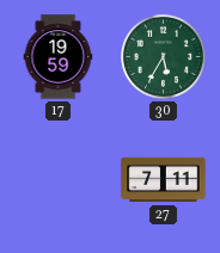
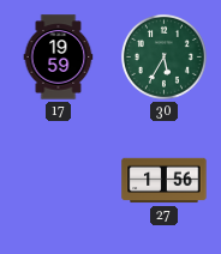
27: 7:11 -> 1:56
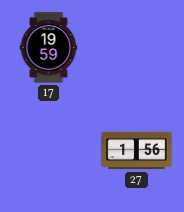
30: 5:35 -> none
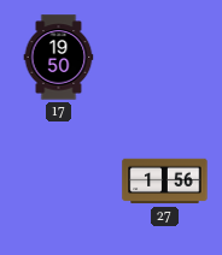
17: 19:59 -> 19:50
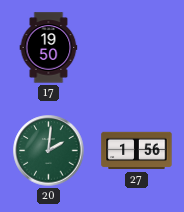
20: none -> 2:01
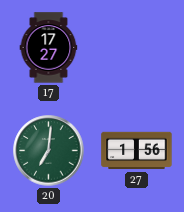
17: 19:50 -> 17:27
20: 2:01 -> 7:01
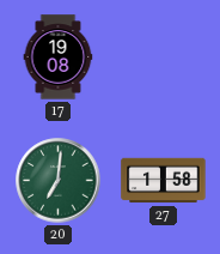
17: 17:27 -> 19:08
27: 1:56 -> 1:58
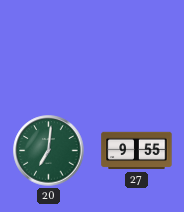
17: 19:08 -> none
27: 1:58 -> 9:55
